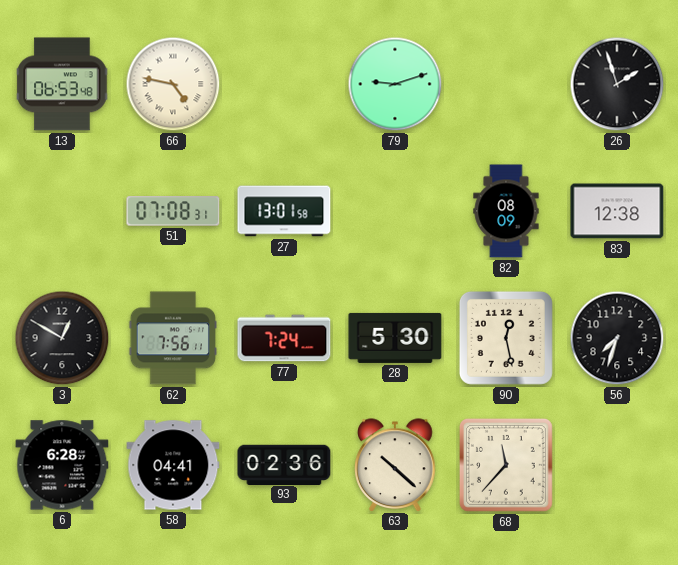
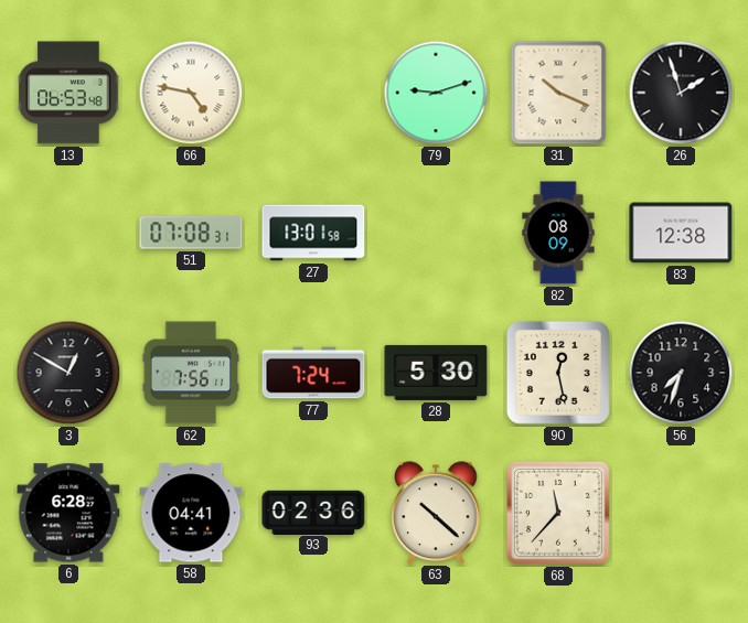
31: none -> 10:19
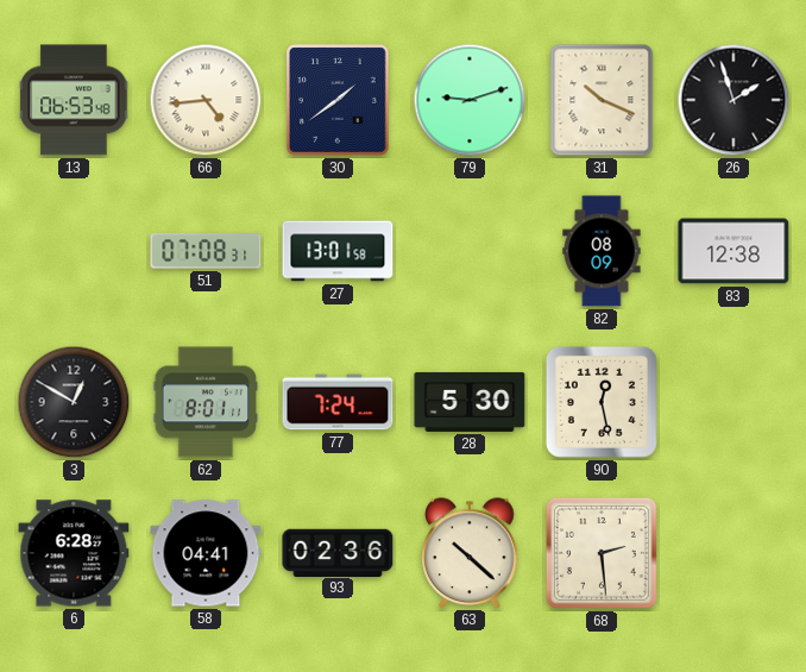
66: 4:47 -> 4:44
30: none -> 1:39
62: 7:56 -> 8:01
56: 7:33 -> none
68: 11:37 -> 2:29
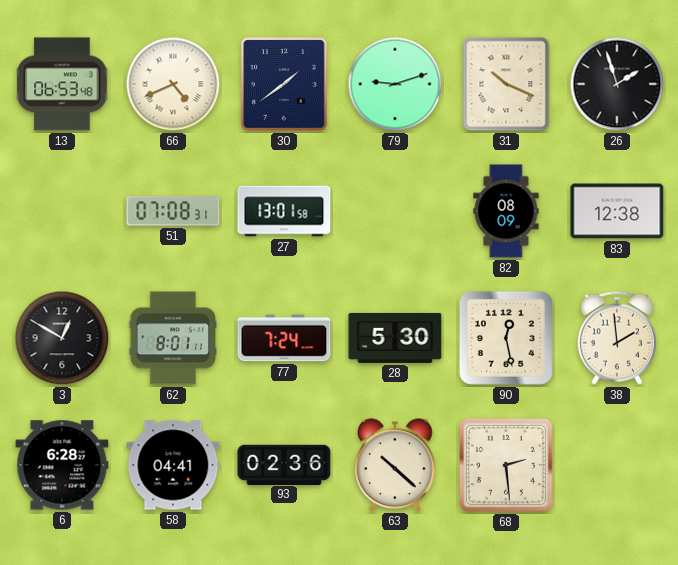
66: 4:44 -> 4:41
38: none -> 1:59
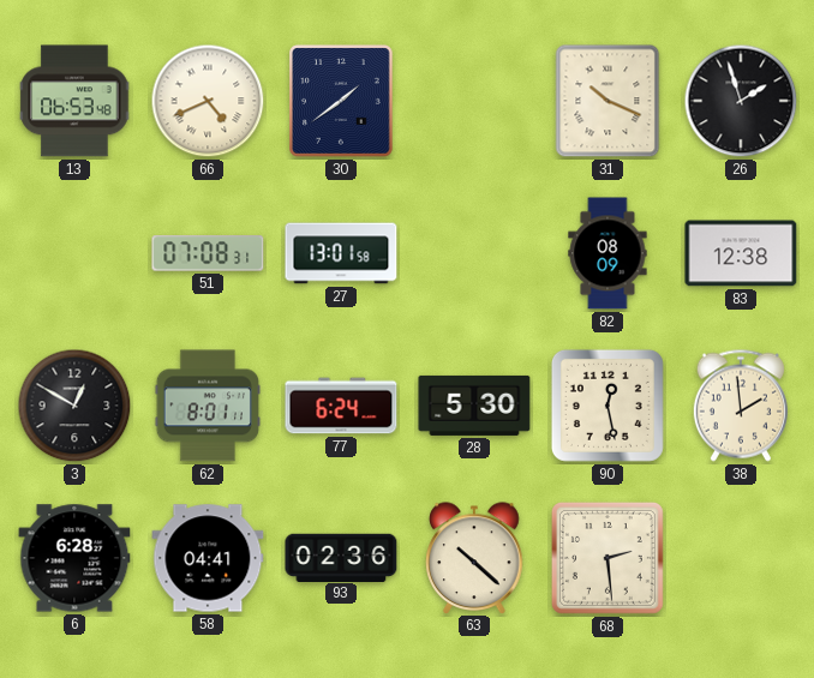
79: 9:12 -> none
77: 7:24 -> 6:24
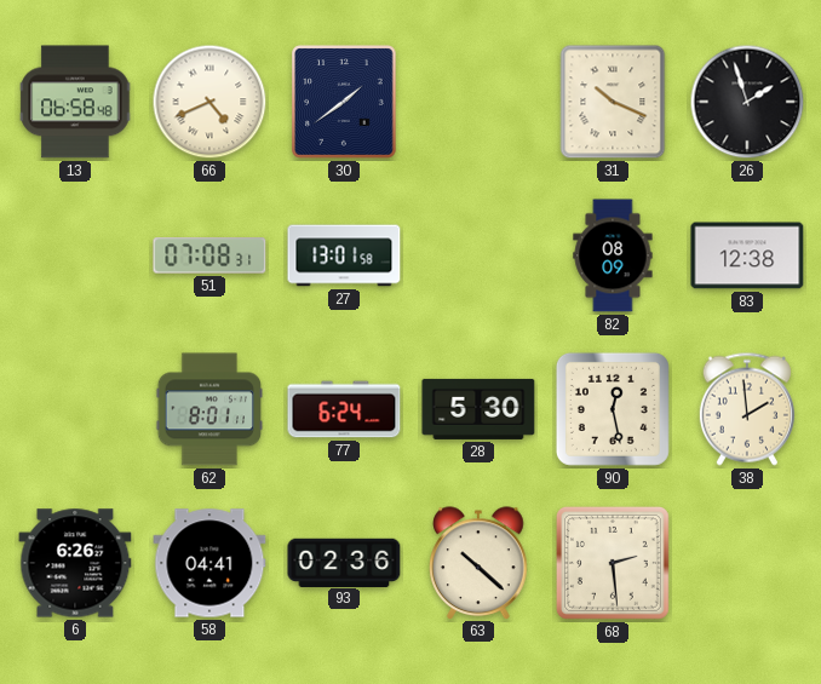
13: 06:53 -> 06:58
3: 12:50 -> none
6: 6:28 -> 6:26
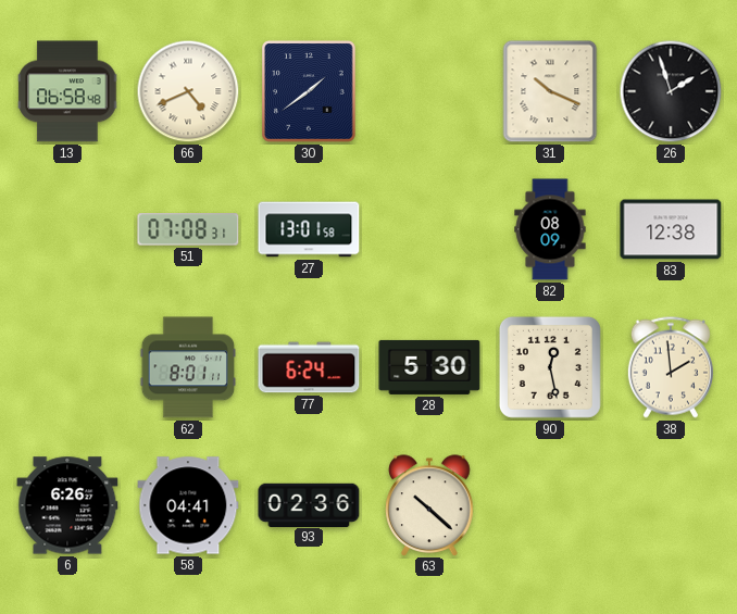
68: 2:29 -> none
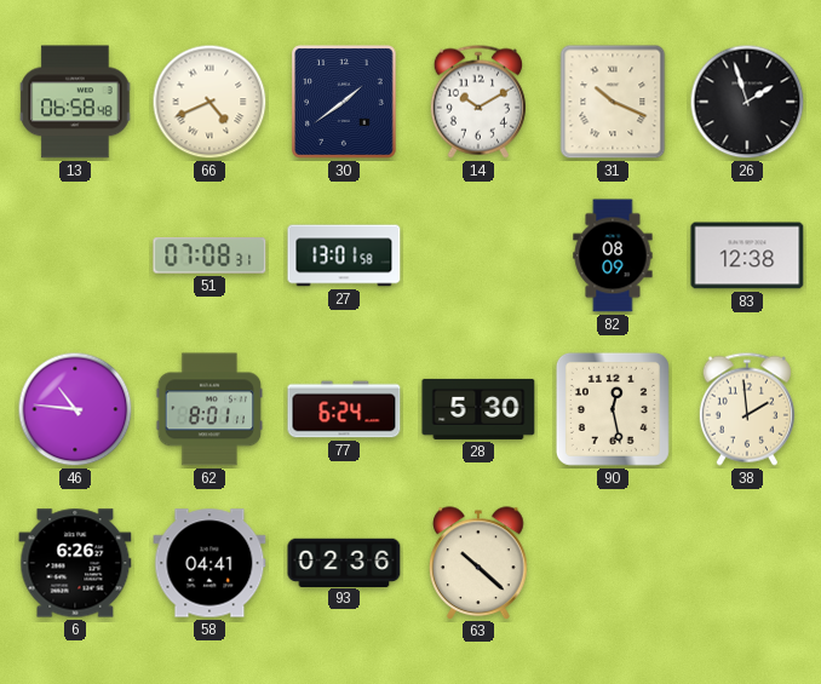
14: none -> 10:10
46: none -> 10:46
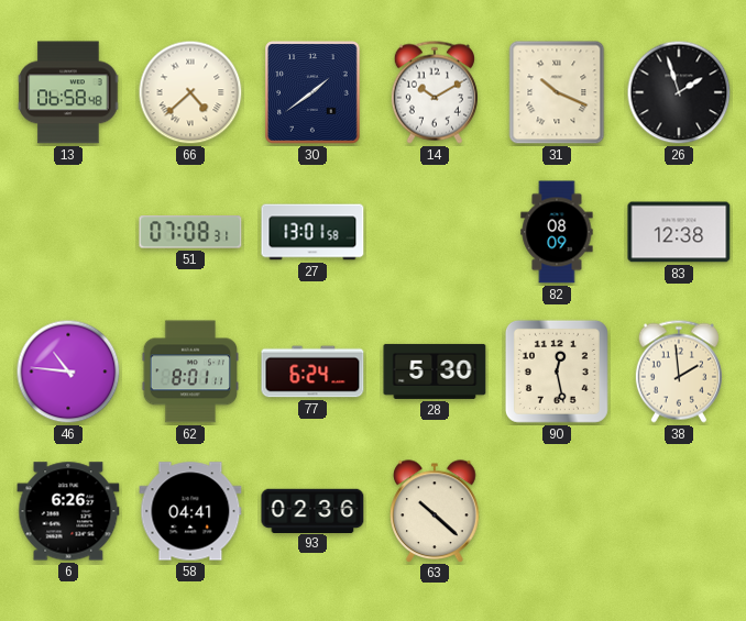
66: 4:41 -> 4:38
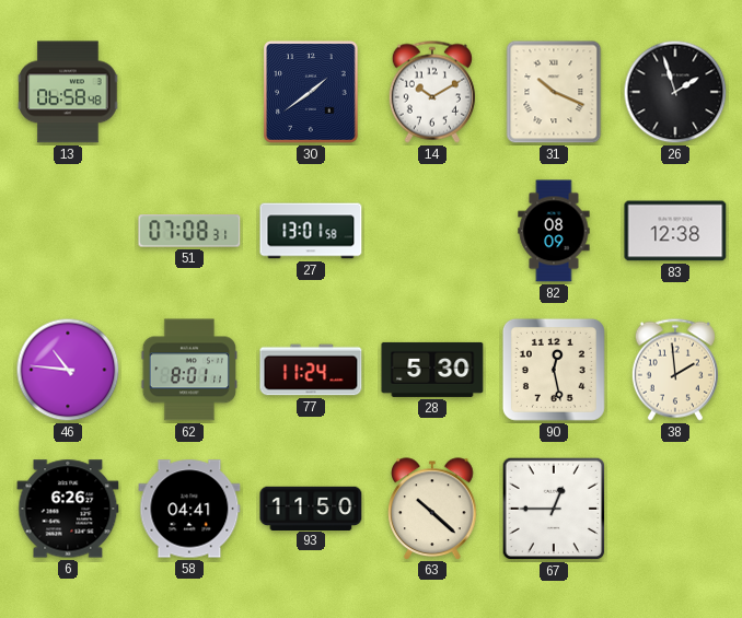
66: 4:38 -> none
77: 6:24 -> 11:24
93: 02:36 -> 11:50
67: none -> 12:45
